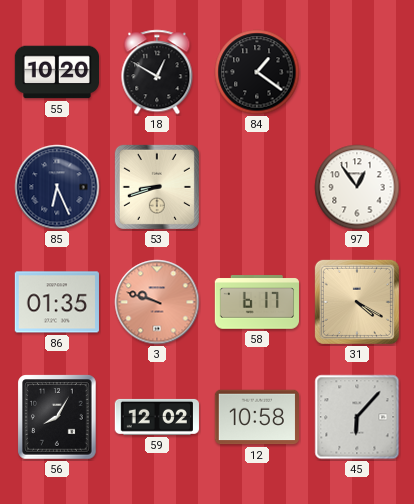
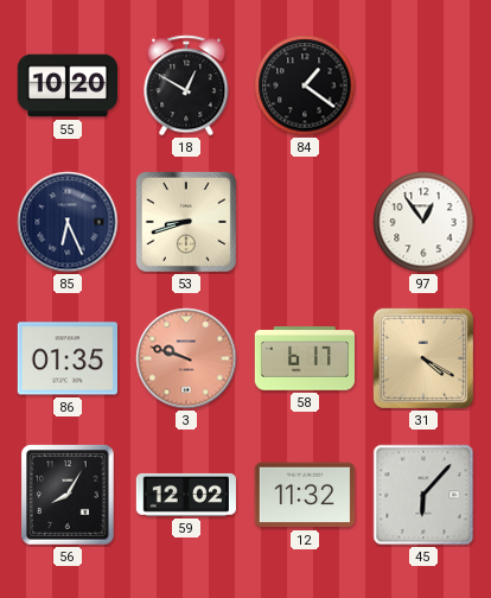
12: 10:58 -> 11:32
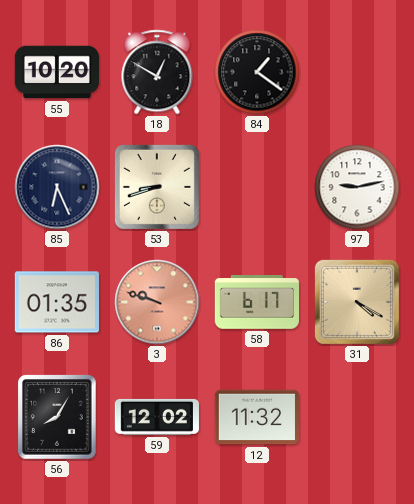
97: 12:54 -> 9:13
45: 6:07 -> none
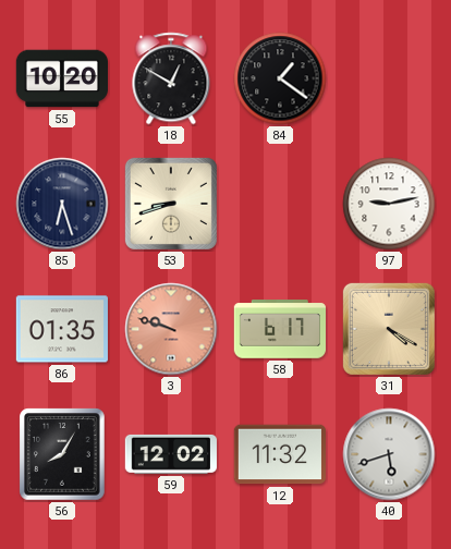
85: 6:26 -> 6:27
40: none -> 5:42
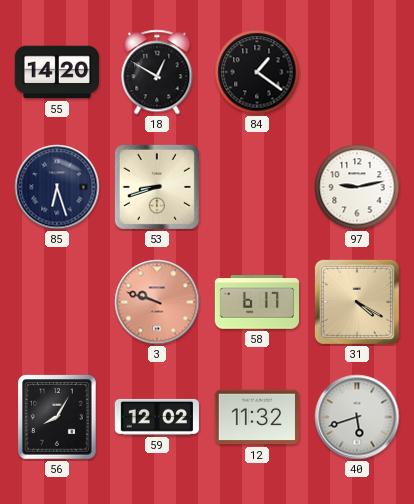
55: 10:20 -> 14:20
86: 01:35 -> none
